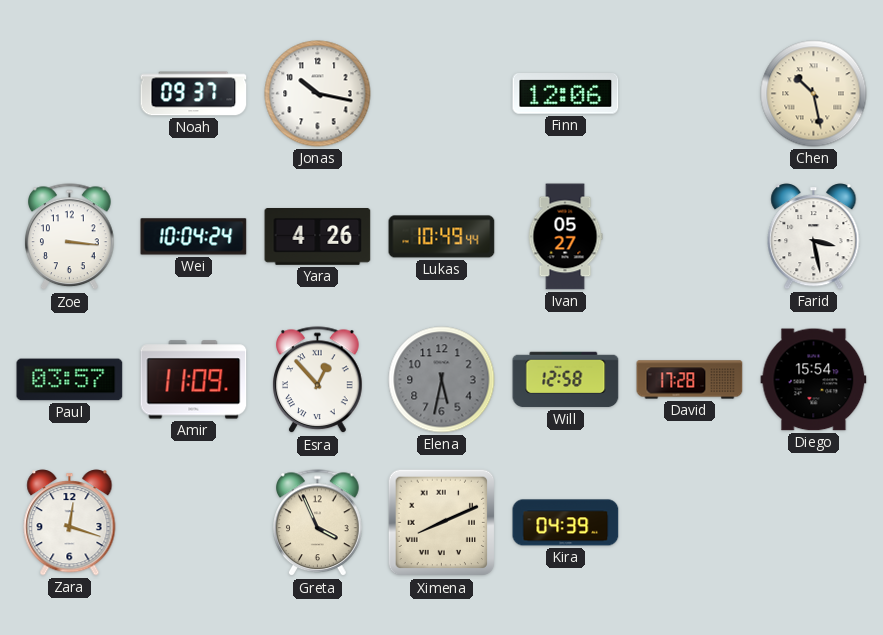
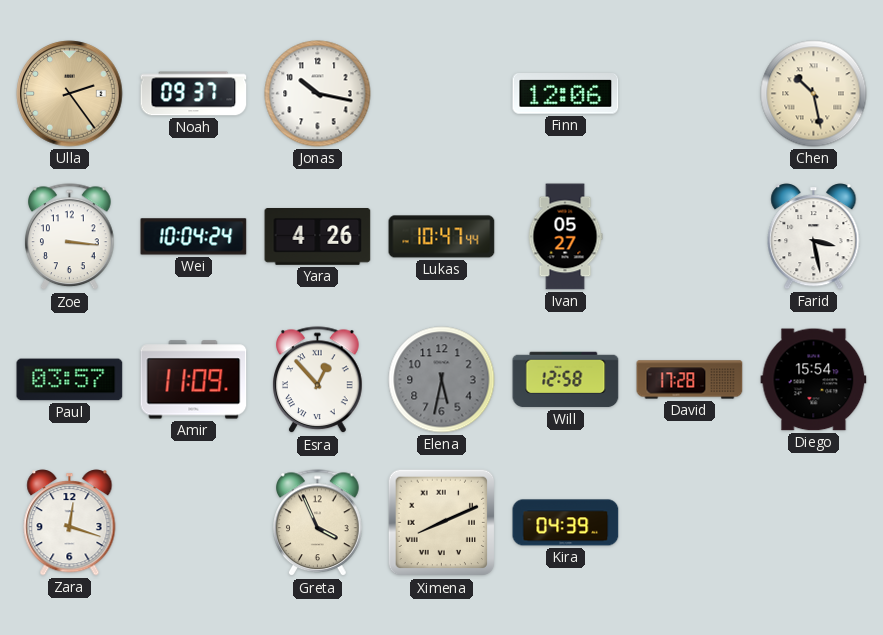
Ulla: none -> 2:24
Lukas: 10:49 -> 10:47
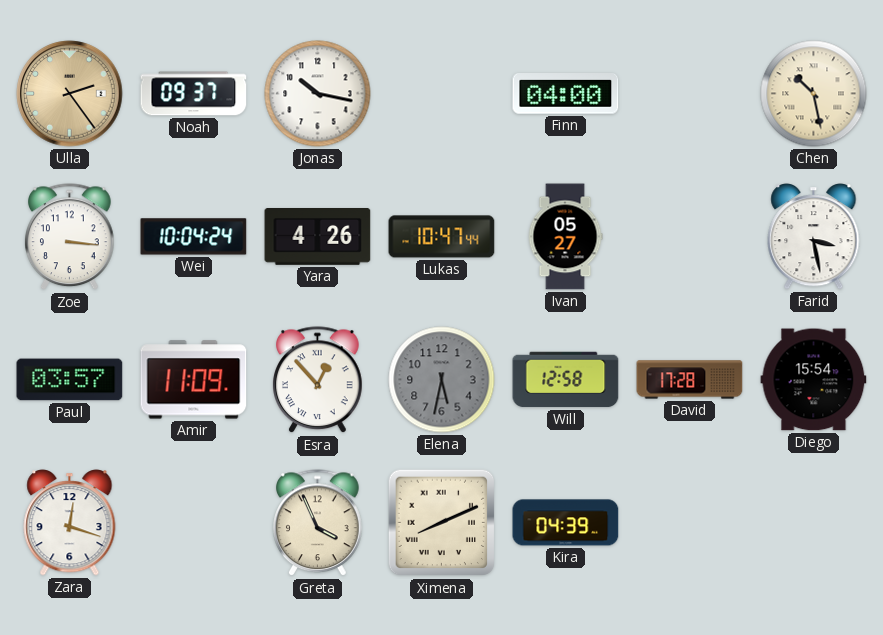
Finn: 12:06 -> 04:00
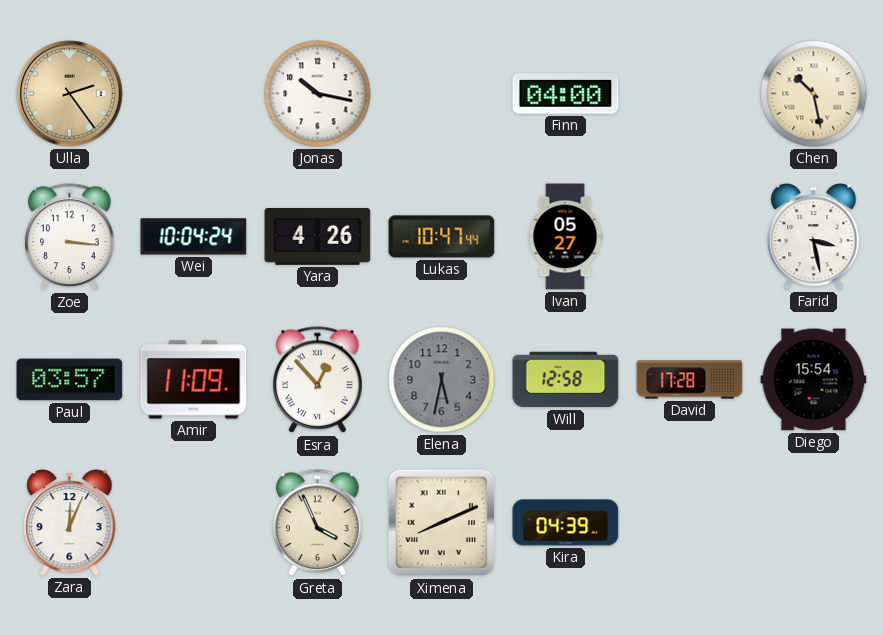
Noah: 09:37 -> none
Zara: 12:18 -> 12:04
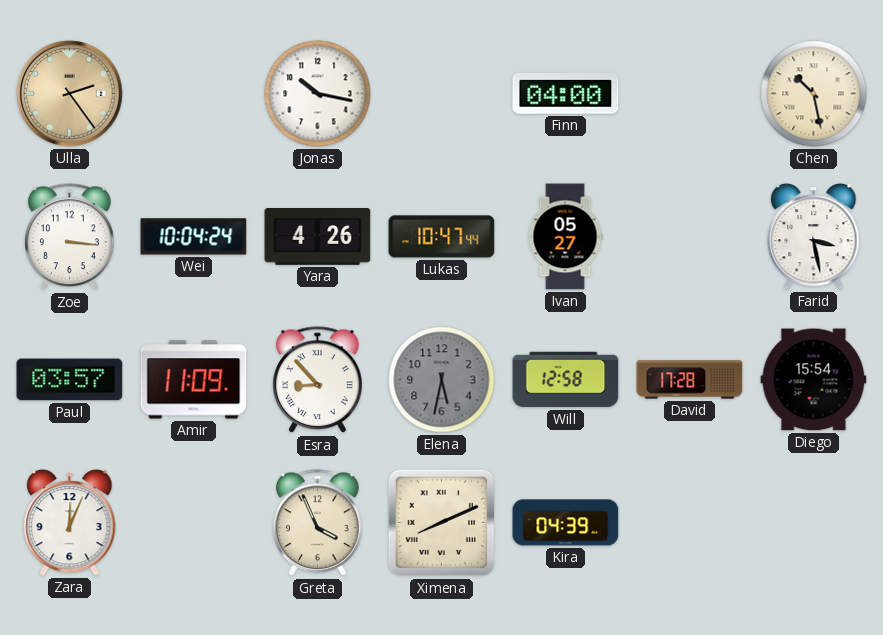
Esra: 12:53 -> 8:53
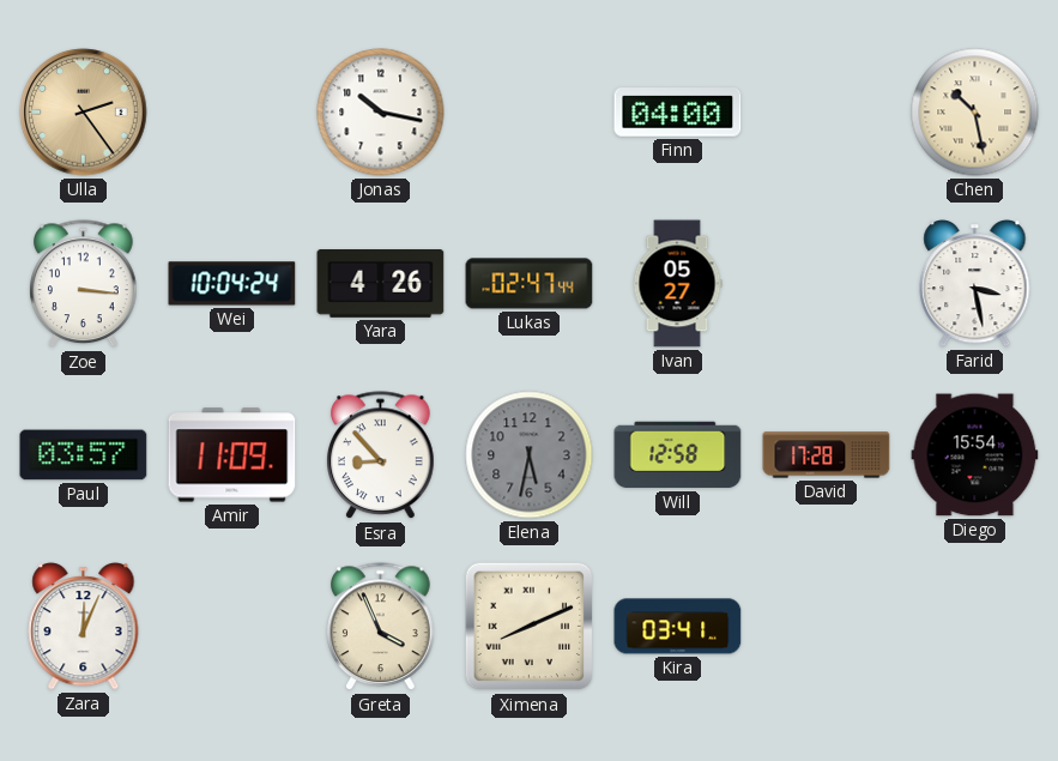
Lukas: 10:47 -> 02:47
Kira: 04:39 -> 03:41
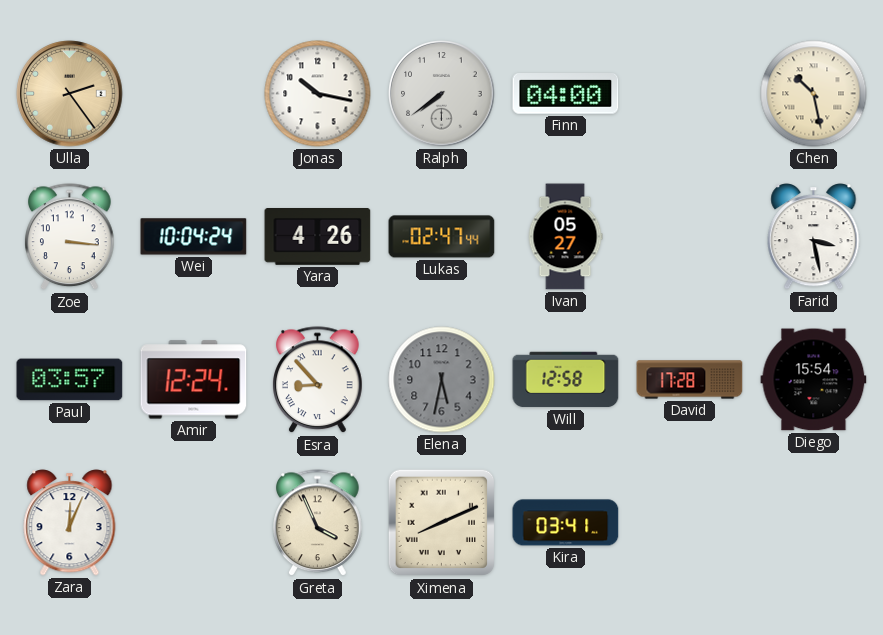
Ralph: none -> 7:39
Amir: 11:09 -> 12:24
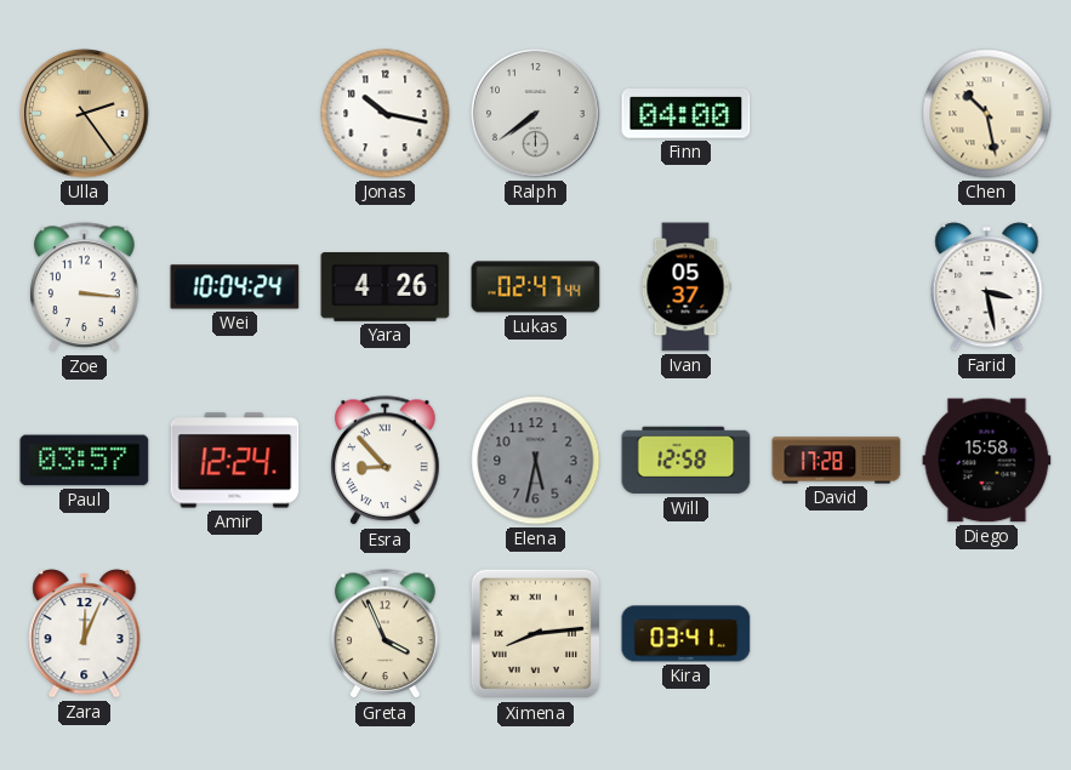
Ivan: 05:27 -> 05:37
Diego: 15:54 -> 15:58
Ximena: 8:11 -> 8:14
